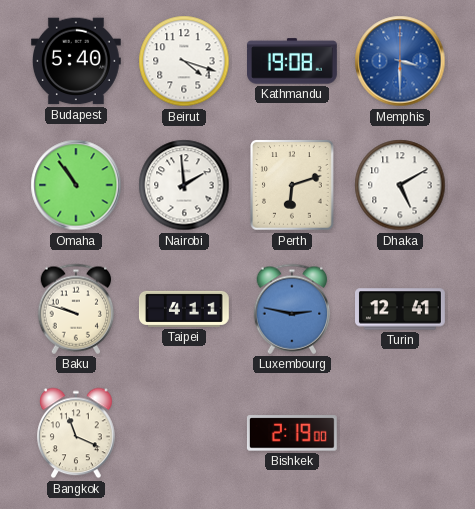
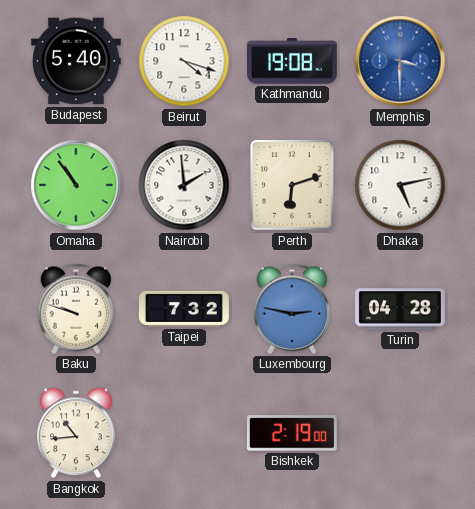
Dhaka: 5:10 -> 5:13
Taipei: 4:11 -> 7:32
Turin: 12:41 -> 04:28
Bangkok: 11:19 -> 10:44
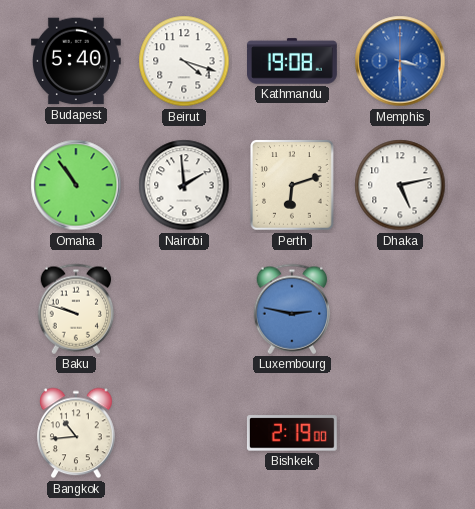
Taipei: 7:32 -> none
Turin: 04:28 -> none
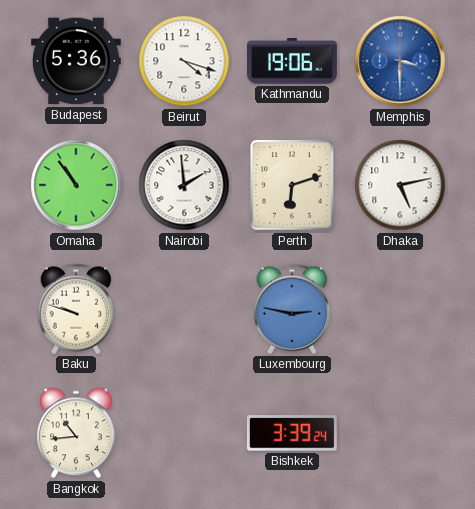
Budapest: 5:40 -> 5:36
Kathmandu: 19:08 -> 19:06
Bishkek: 2:19 -> 3:39
